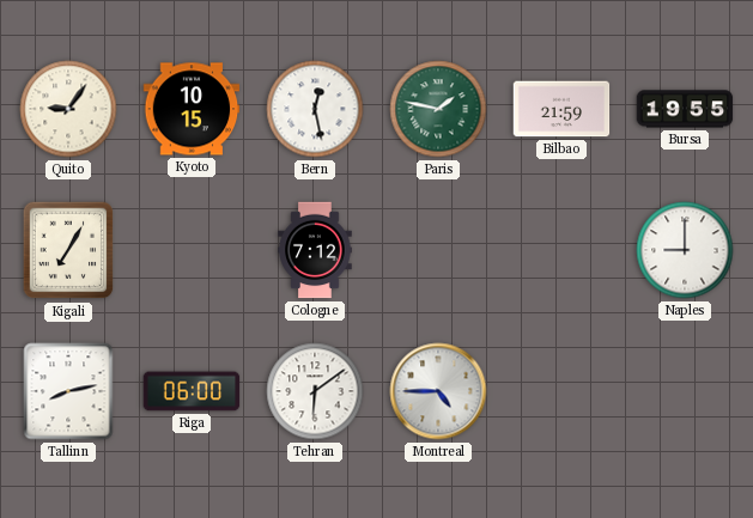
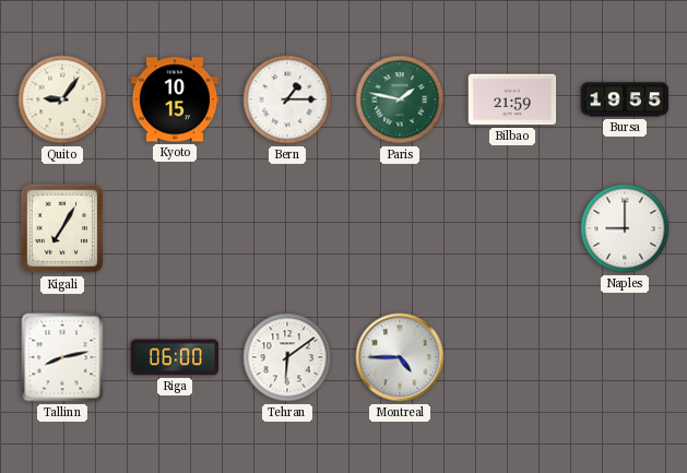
Bern: 12:28 -> 1:15
Cologne: 7:12 -> none
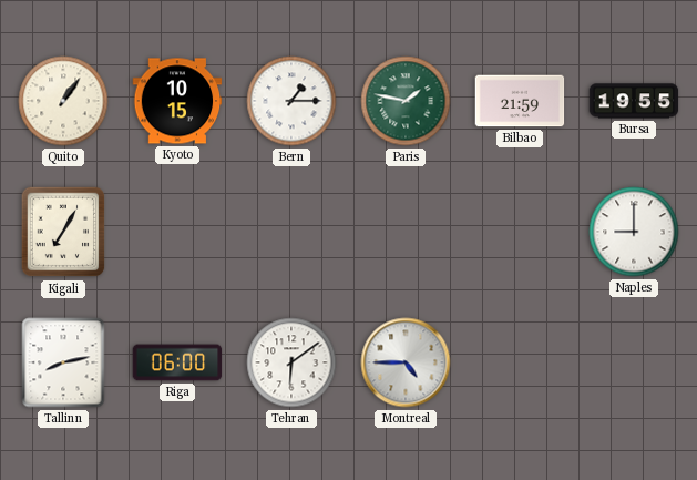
Quito: 9:06 -> 1:06
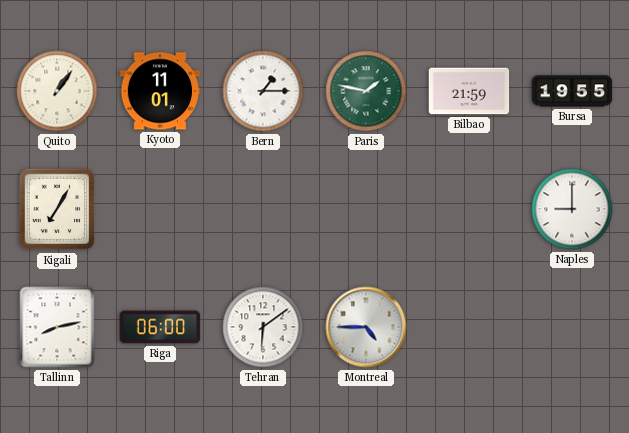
Kyoto: 10:15 -> 11:01
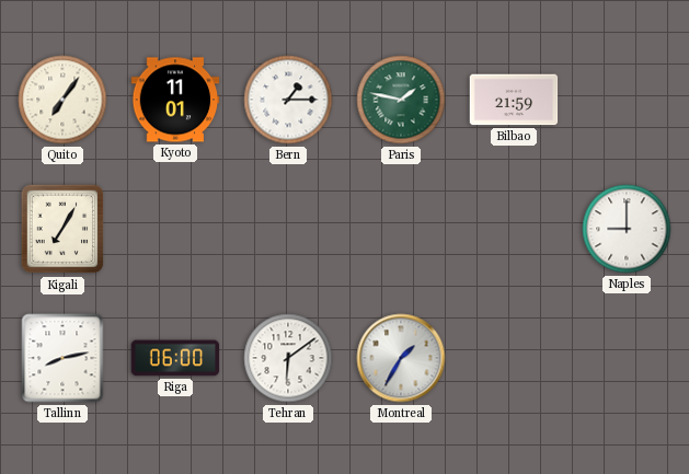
Quito: 1:06 -> 7:06
Bursa: 19:55 -> none
Montreal: 4:45 -> 1:35
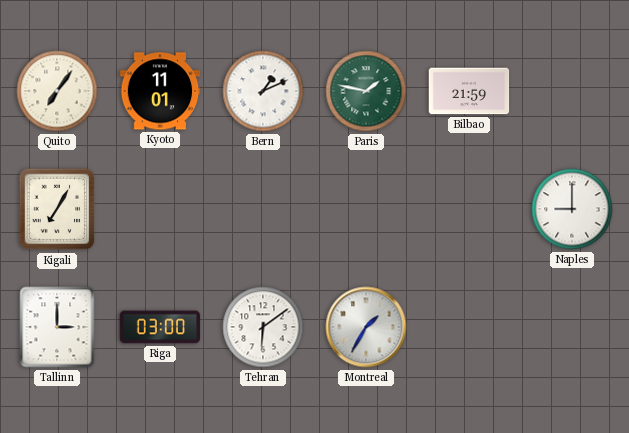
Bern: 1:15 -> 1:11
Tallinn: 8:13 -> 3:00
Riga: 06:00 -> 03:00
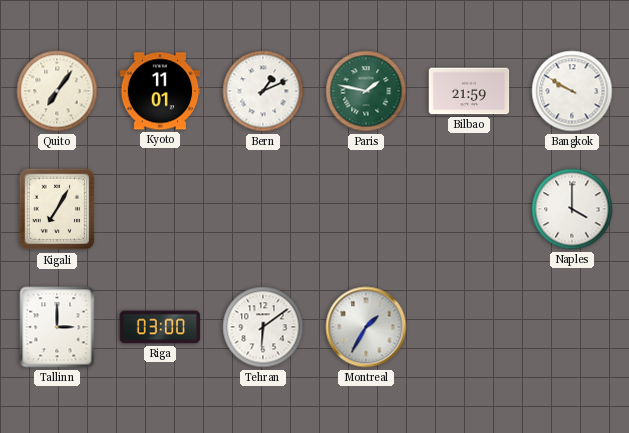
Bangkok: none -> 9:50
Naples: 9:00 -> 4:00
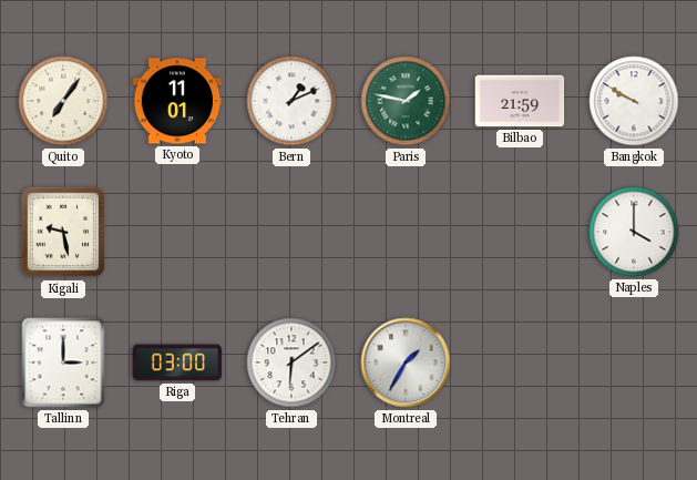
Kigali: 7:05 -> 9:28
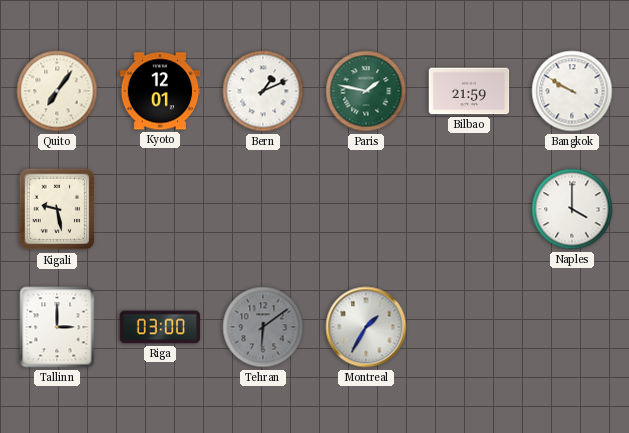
Kyoto: 11:01 -> 12:01
Tehran dial: white -> grey
